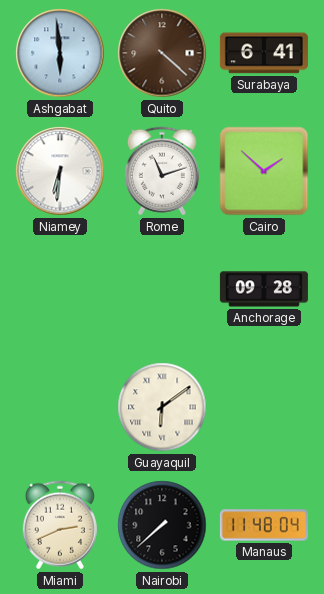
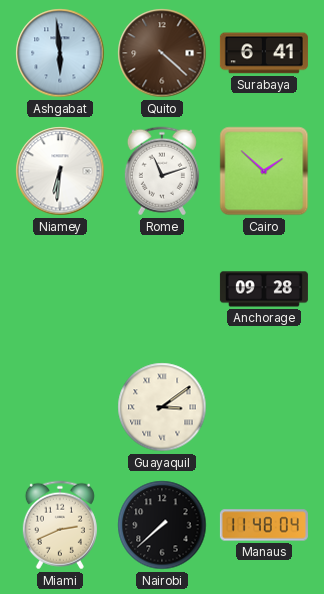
Guayaquil: 6:09 -> 3:09
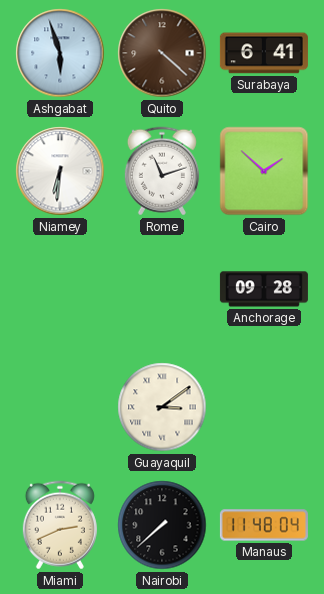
Ashgabat: 5:59 -> 5:57
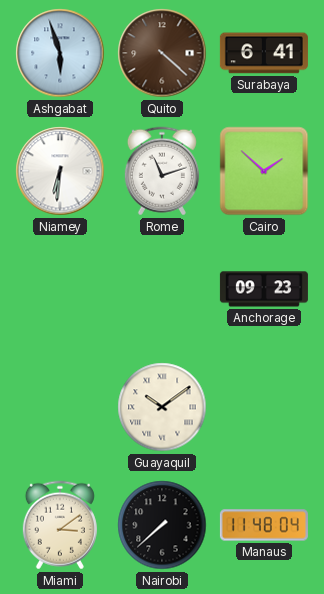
Anchorage: 09:28 -> 09:23
Guayaquil: 3:09 -> 10:09
Miami: 2:41 -> 3:09
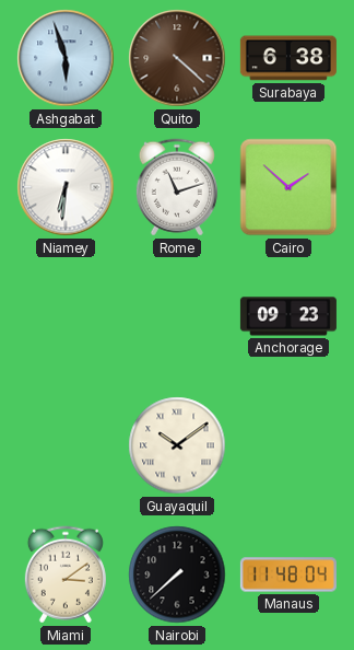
Surabaya: 6:41 -> 6:38
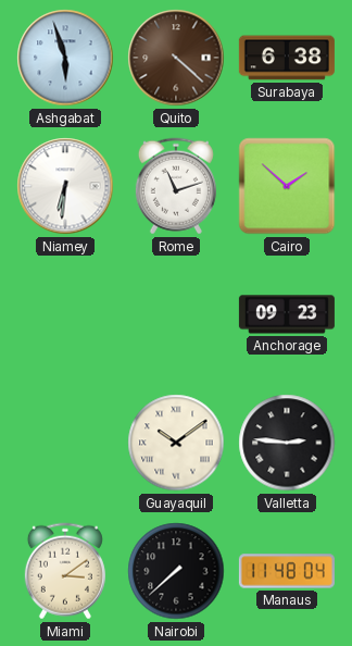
Valletta: none -> 2:46
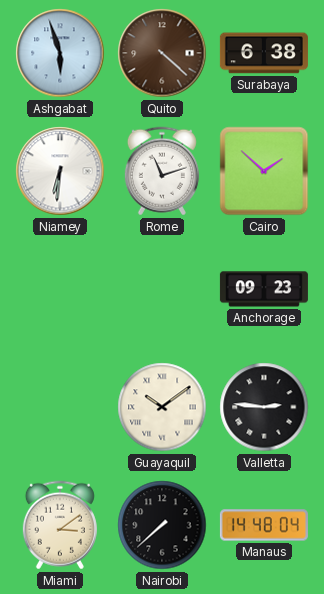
Manaus: 11:48 -> 14:48
